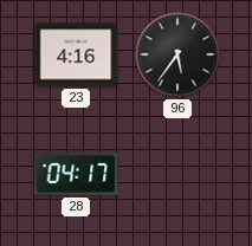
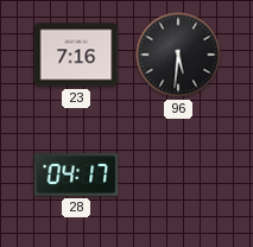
23: 4:16 -> 7:16
96: 5:36 -> 5:31
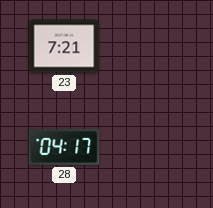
23: 7:16 -> 7:21
96: 5:31 -> none
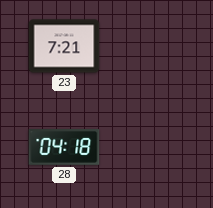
28: 04:17 -> 04:18
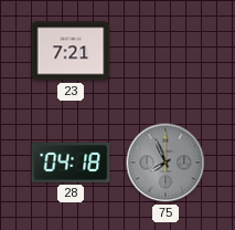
75: none -> 7:56
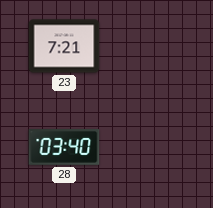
28: 04:18 -> 03:40
75: 7:56 -> none
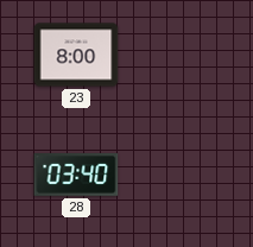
23: 7:21 -> 8:00
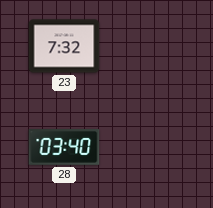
23: 8:00 -> 7:32
